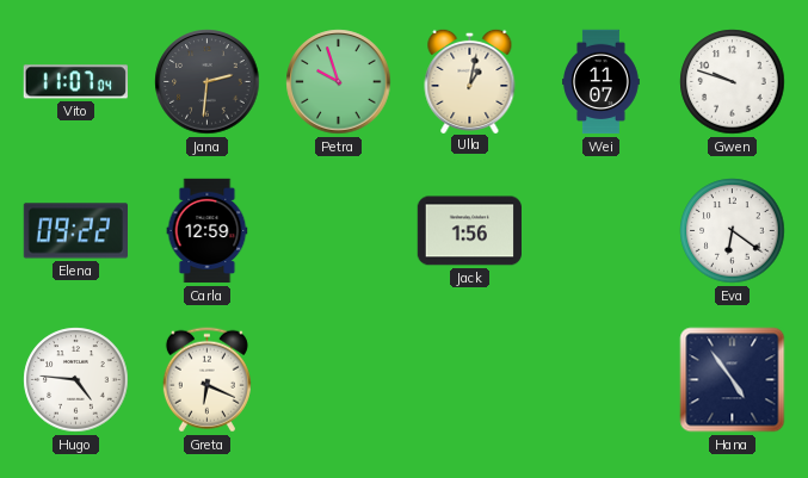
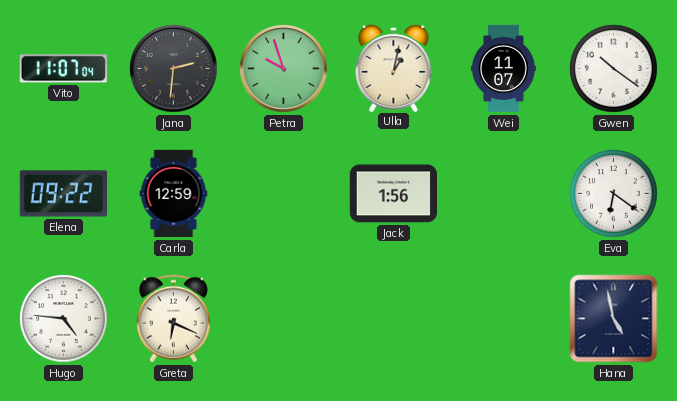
Gwen: 9:48 -> 10:21
Hana: 4:54 -> 4:58
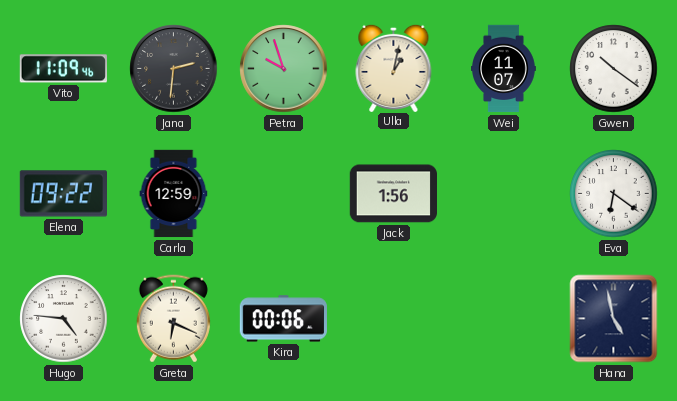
Vito: 11:07 -> 11:09
Kira: none -> 00:06
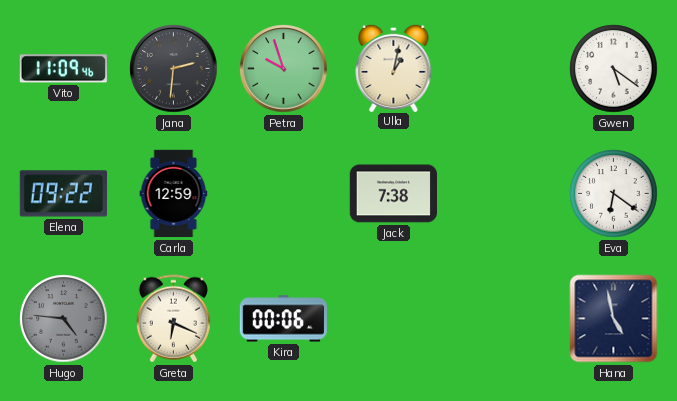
Wei: 11:07 -> none
Gwen: 10:21 -> 5:21
Jack: 1:56 -> 7:38
Hugo dial: white -> grey
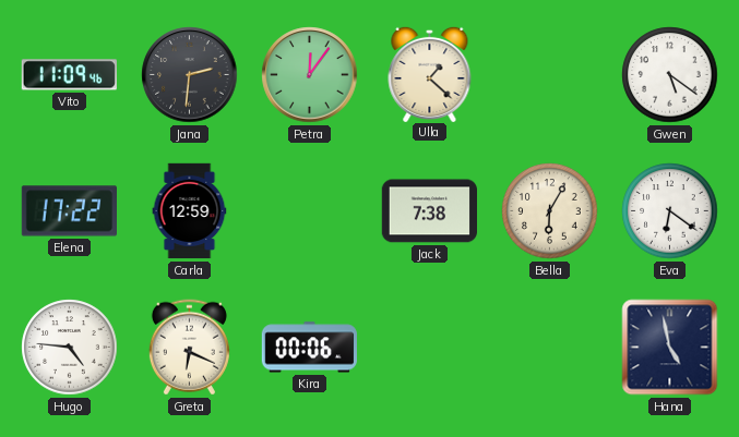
Petra: 9:57 -> 12:06
Ulla: 1:02 -> 1:22
Elena: 09:22 -> 17:22
Bella: none -> 6:05
Hugo dial: grey -> white
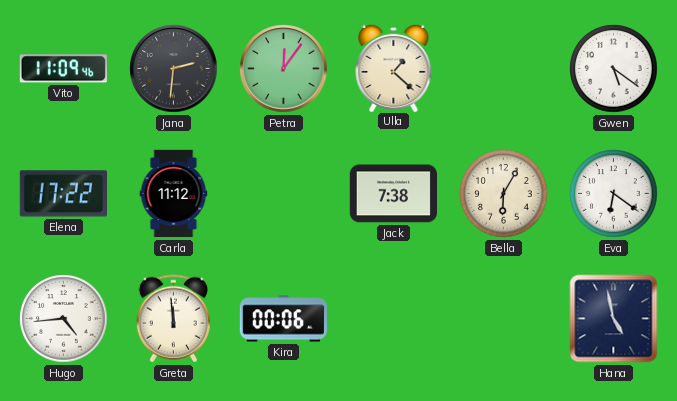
Carla: 12:59 -> 11:12
Hugo: 4:46 -> 4:44
Greta: 6:19 -> 11:59
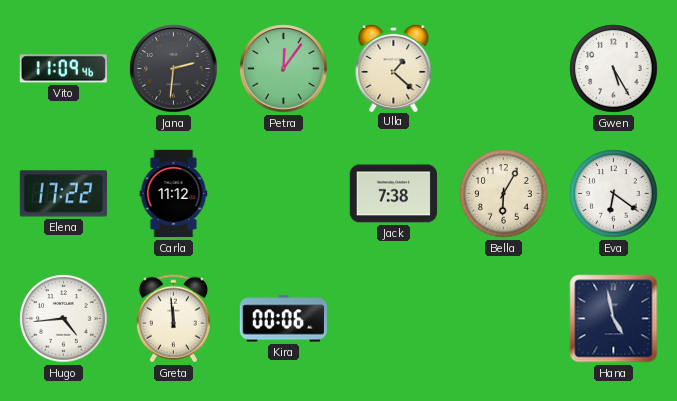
Gwen: 5:21 -> 5:25
